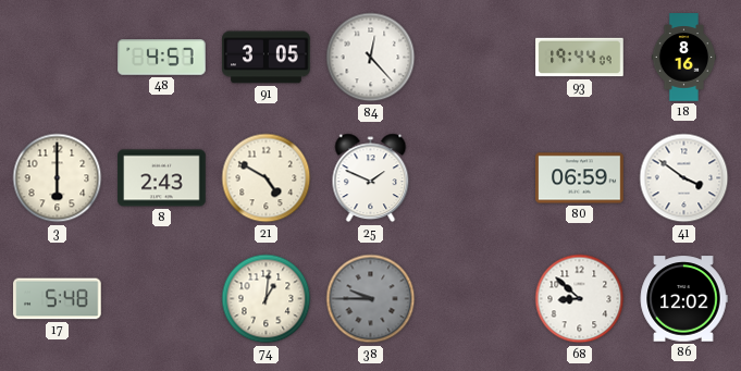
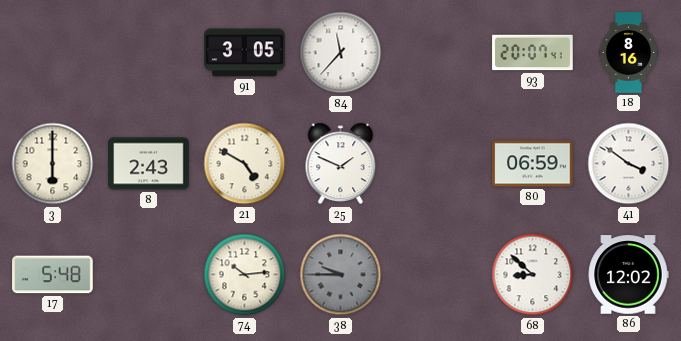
48: 4:57 -> none
84: 12:23 -> 11:37
93: 19:44 -> 20:07
74: 1:01 -> 10:14
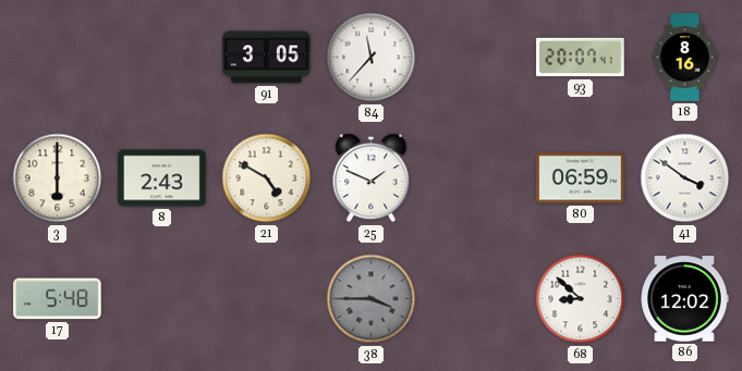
74: 10:14 -> none
38: 9:45 -> 3:45
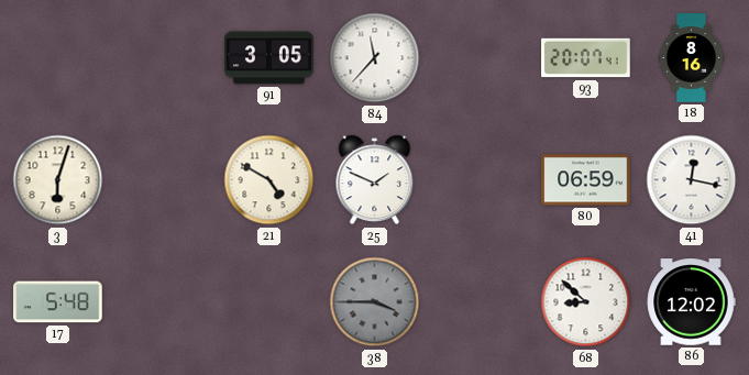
3: 6:00 -> 6:03
8: 2:43 -> none
41: 3:51 -> 12:17
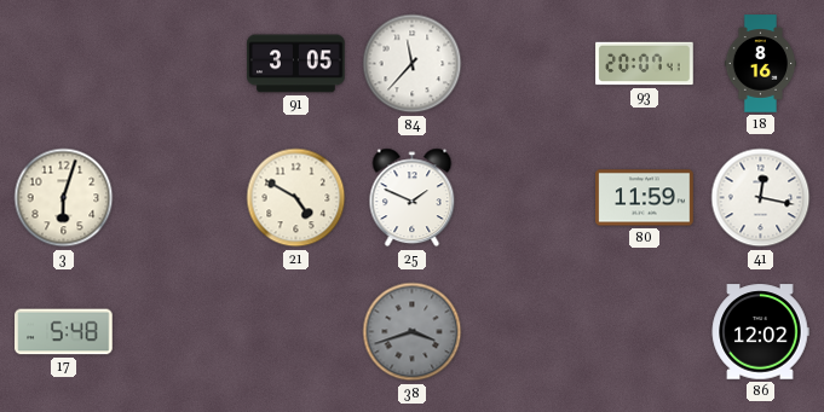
80: 06:59 -> 11:59
38: 3:45 -> 3:42
68: 8:52 -> none
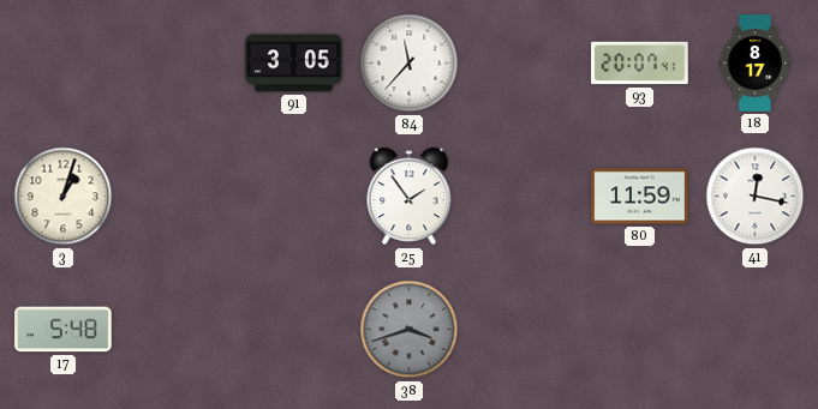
18: 8:16 -> 8:17
3: 6:03 -> 1:03
21: 4:50 -> none
25: 1:49 -> 1:54
86: 12:02 -> none
